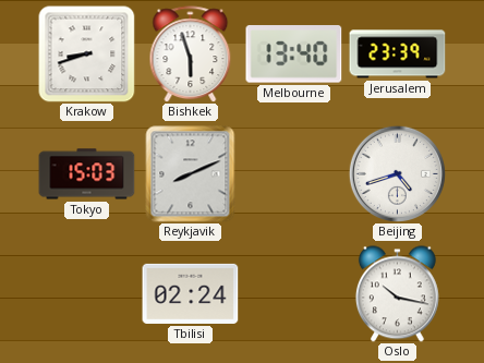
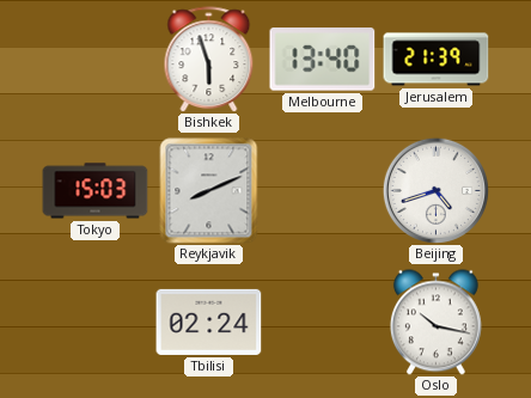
Krakow: 8:42 -> none
Jerusalem: 23:39 -> 21:39
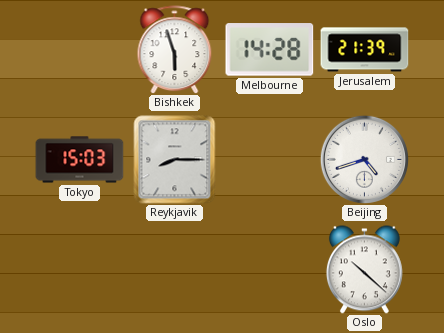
Melbourne: 13:40 -> 14:28
Reykjavik: 8:11 -> 8:15
Tbilisi: 02:24 -> none
Oslo: 10:17 -> 10:22
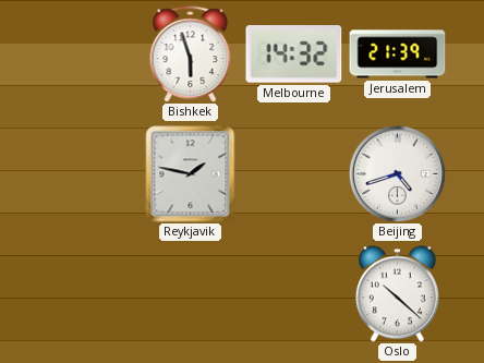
Melbourne: 14:28 -> 14:32
Tokyo: 15:03 -> none
Reykjavik: 8:15 -> 1:47
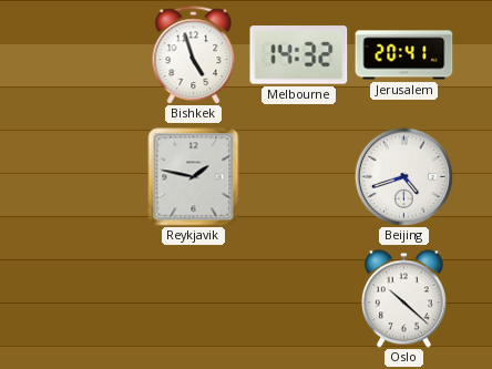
Bishkek: 5:57 -> 4:57
Jerusalem: 21:39 -> 20:41
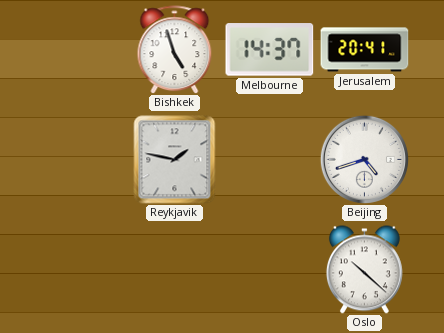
Melbourne: 14:32 -> 14:37
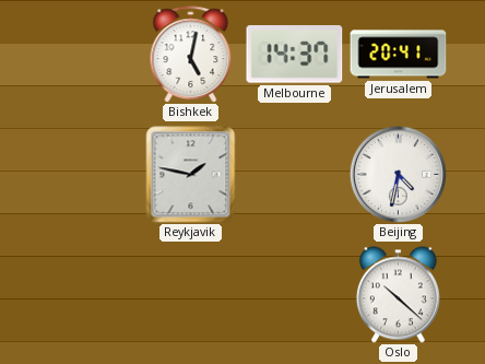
Bishkek: 4:57 -> 5:02
Beijing: 4:42 -> 4:32
